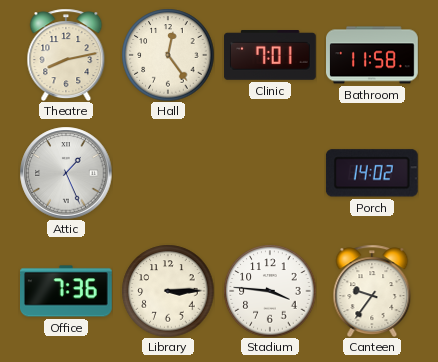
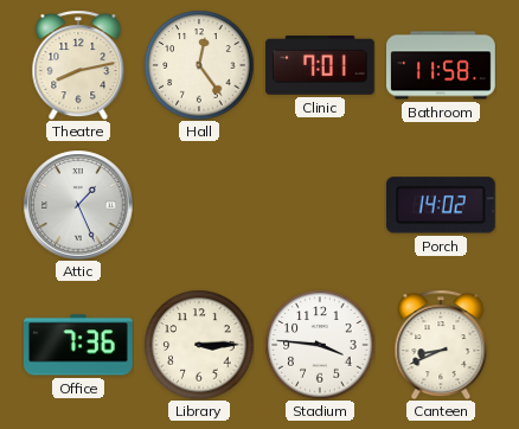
Canteen: 9:36 -> 8:41
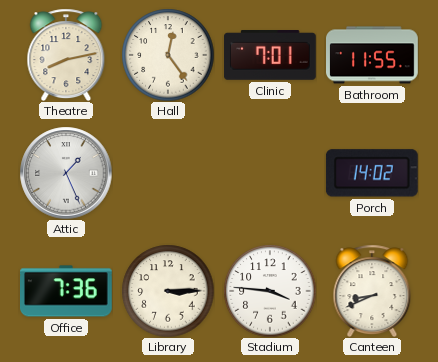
Bathroom: 11:58 -> 11:55
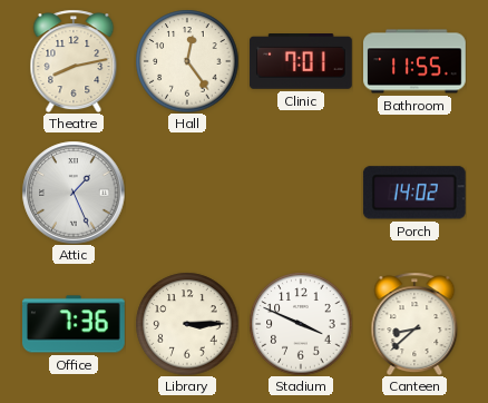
Stadium: 3:46 -> 3:49
Canteen: 8:41 -> 8:38
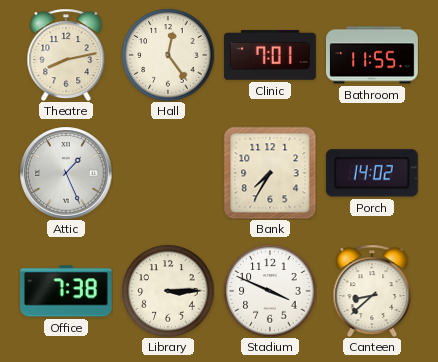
Bank: none -> 7:35
Office: 7:36 -> 7:38
